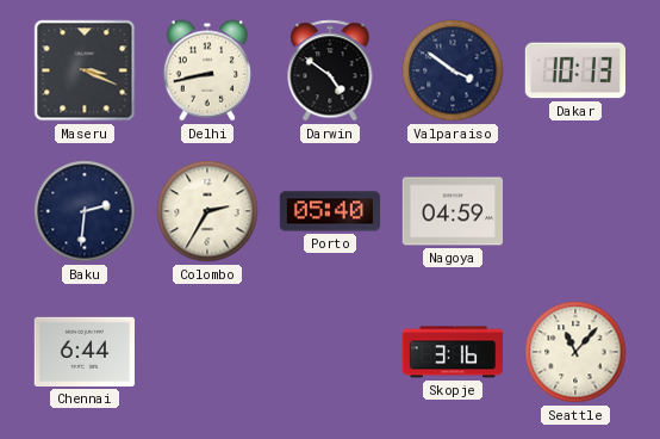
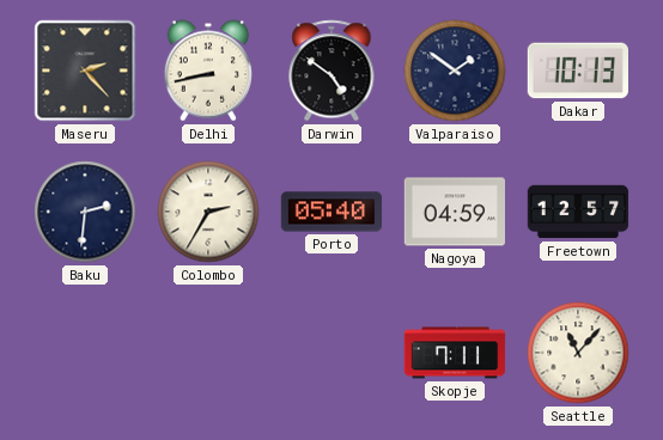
Maseru: 3:19 -> 2:23
Valparaiso: 3:51 -> 1:51
Freetown: none -> 12:57
Chennai: 6:44 -> none
Skopje: 3:16 -> 7:11
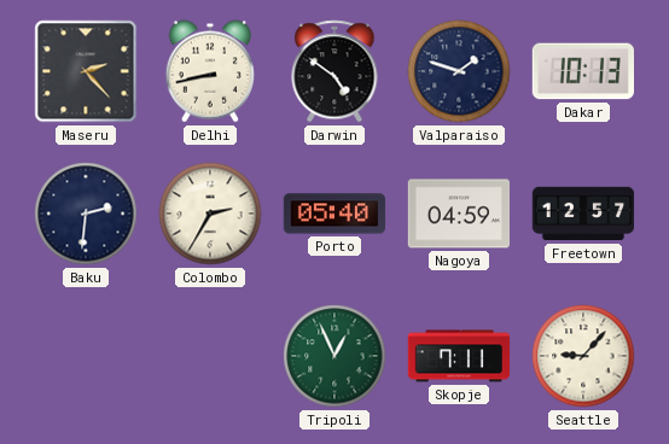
Valparaiso: 1:51 -> 1:48
Tripoli: none -> 12:56
Seattle: 11:07 -> 9:07
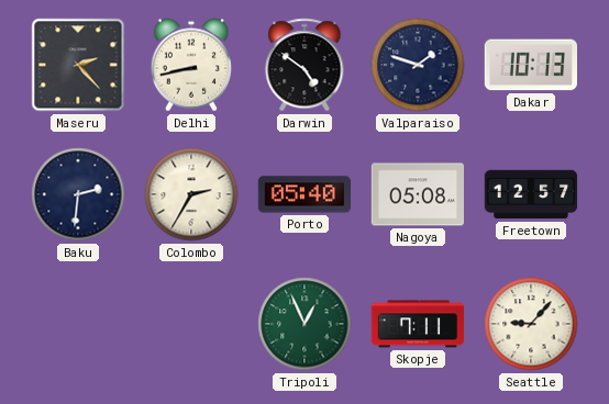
Nagoya: 04:59 -> 05:08
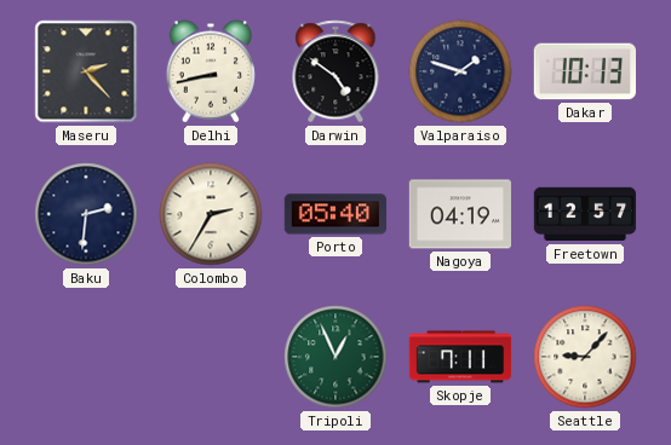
Nagoya: 05:08 -> 04:19
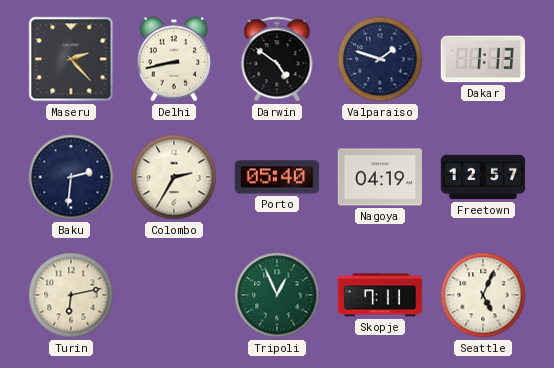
Dakar: 10:13 -> 1:13
Turin: none -> 6:13
Seattle: 9:07 -> 5:04
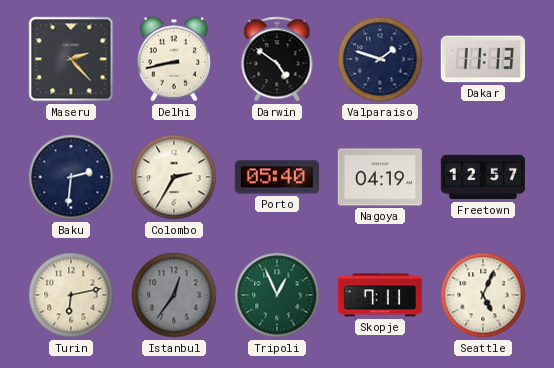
Dakar: 1:13 -> 11:13
Istanbul: none -> 12:36
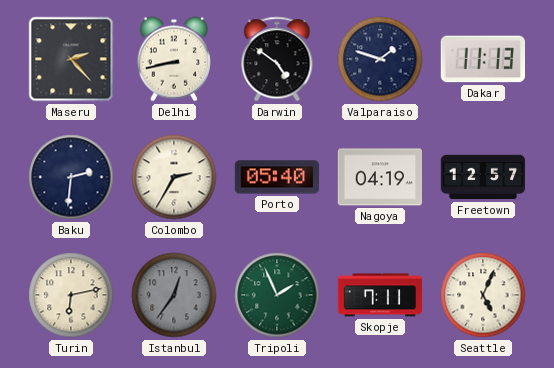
Tripoli: 12:56 -> 1:56
